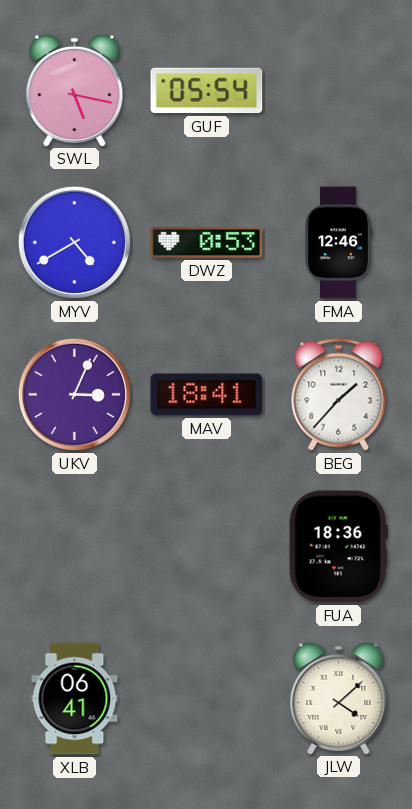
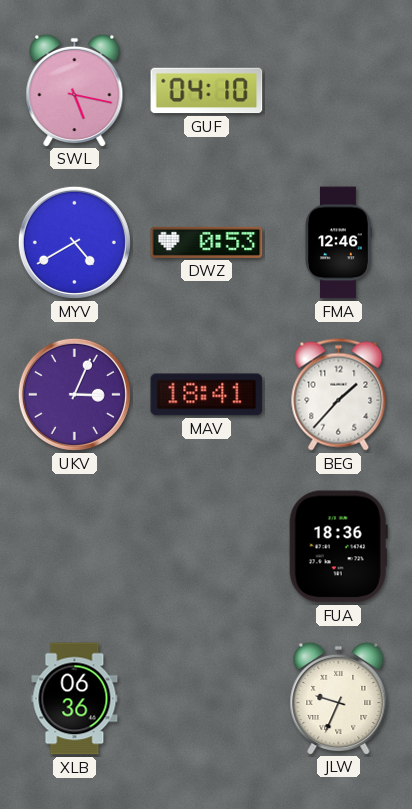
GUF: 05:54 -> 04:10
XLB: 06:41 -> 06:36
JLW: 4:08 -> 9:34
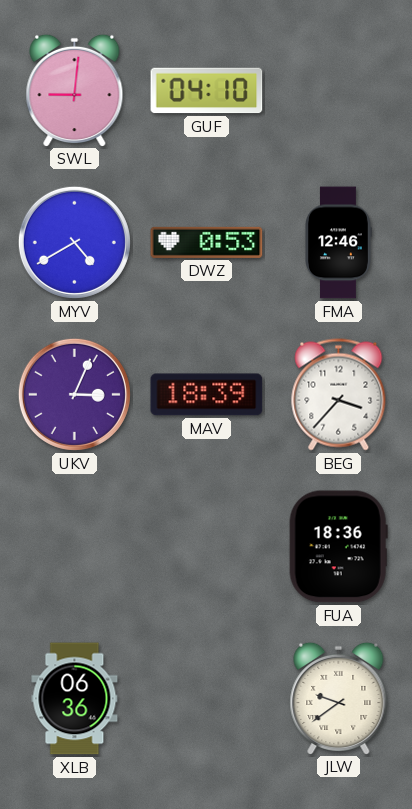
SWL: 5:17 -> 9:01
MAV: 18:41 -> 18:39
BEG: 1:37 -> 3:37
JLW: 9:34 -> 9:39
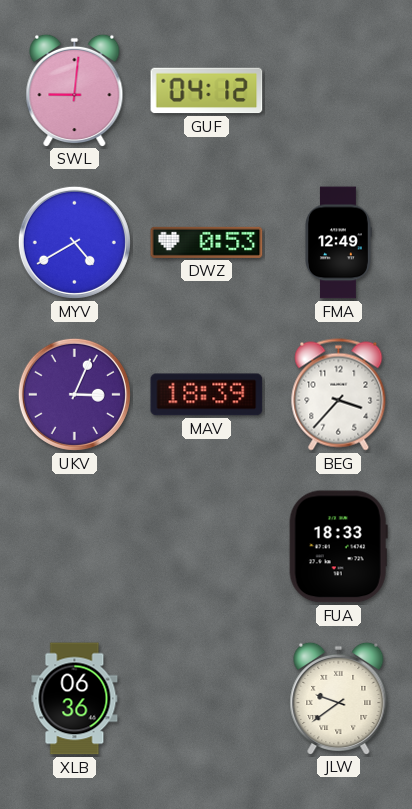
GUF: 04:10 -> 04:12
FMA: 12:46 -> 12:49
FUA: 18:36 -> 18:33
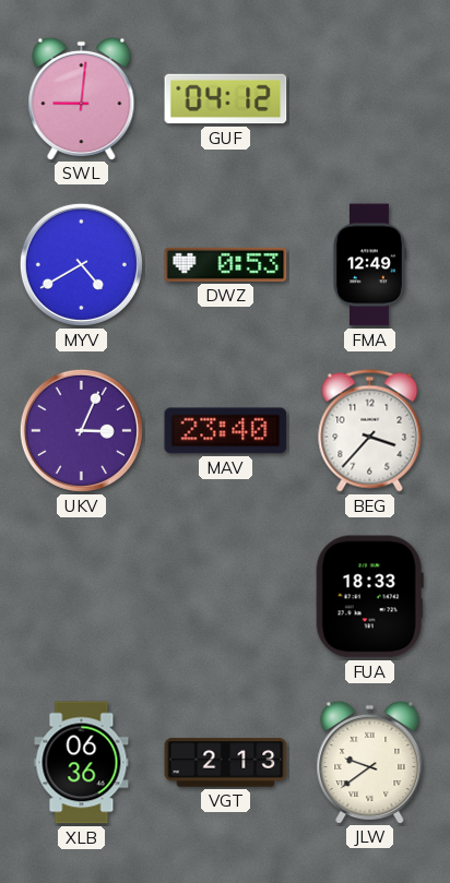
MAV: 18:39 -> 23:40
VGT: none -> 2:13
